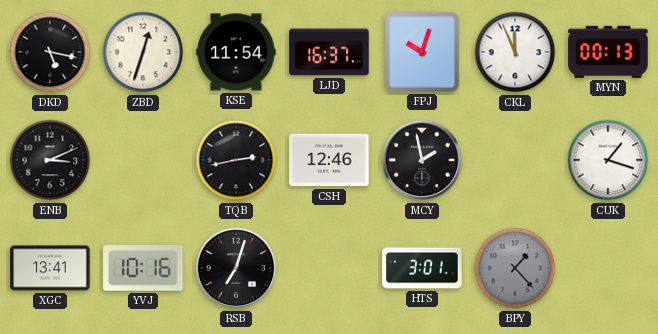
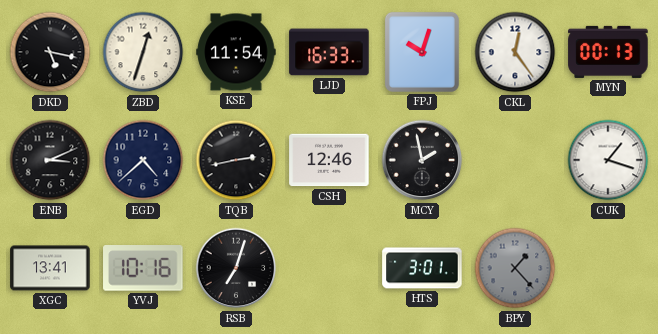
LJD: 16:37 -> 16:33
CKL: 11:56 -> 12:24
EGD: none -> 4:38
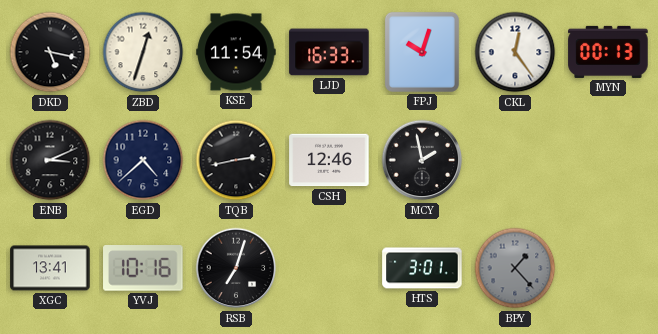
CUK: 1:18 -> none
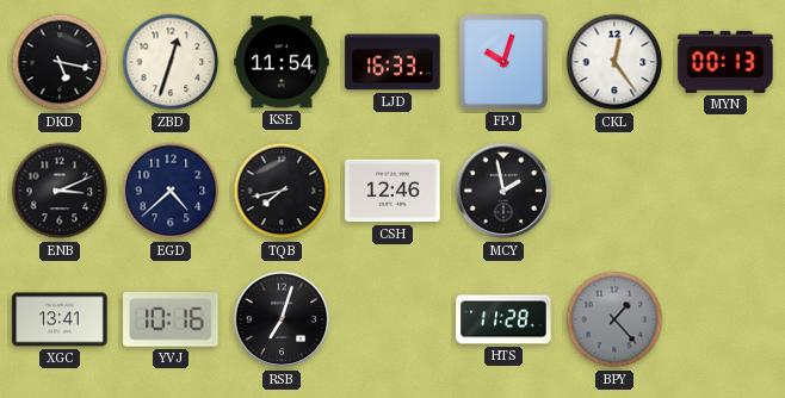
TQB: 2:43 -> 7:43
HTS: 3:01 -> 11:28
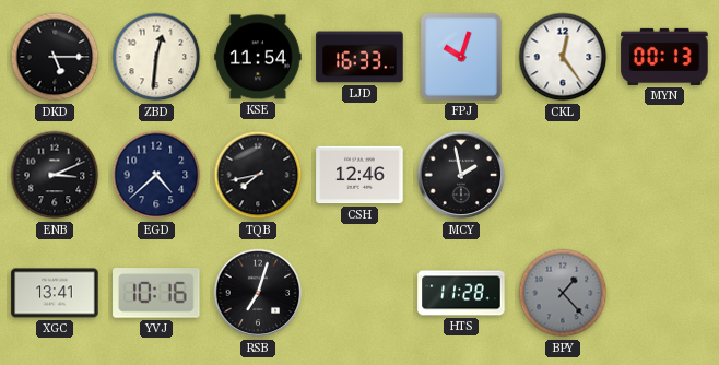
DKD: 5:17 -> 5:15
ZBD: 12:33 -> 12:31
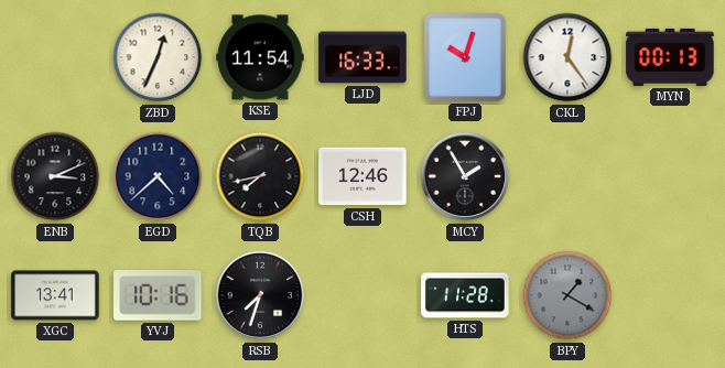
DKD: 5:15 -> none
ZBD: 12:31 -> 12:34
MCY: 1:58 -> 1:55
RSB: 7:03 -> 7:33
BPY: 1:23 -> 1:20
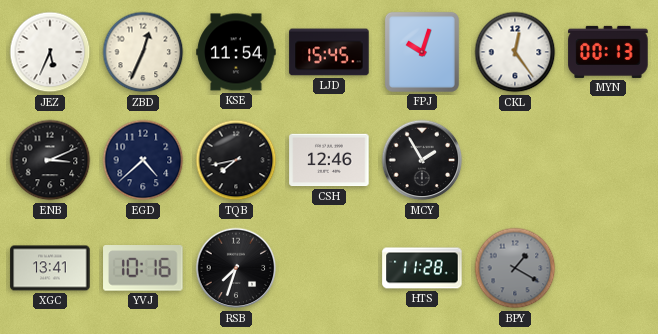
JEZ: none -> 5:34
LJD: 16:33 -> 15:45
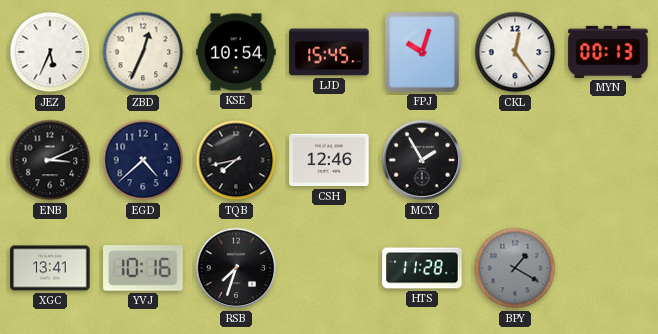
KSE: 11:54 -> 10:54
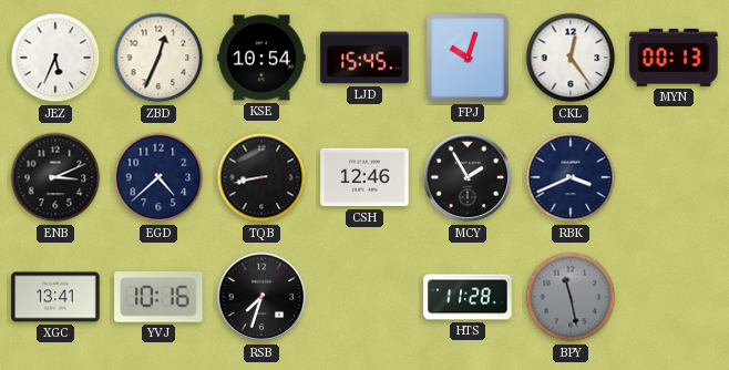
TQB: 7:43 -> 8:43
RBK: none -> 3:41
BPY: 1:20 -> 11:28
